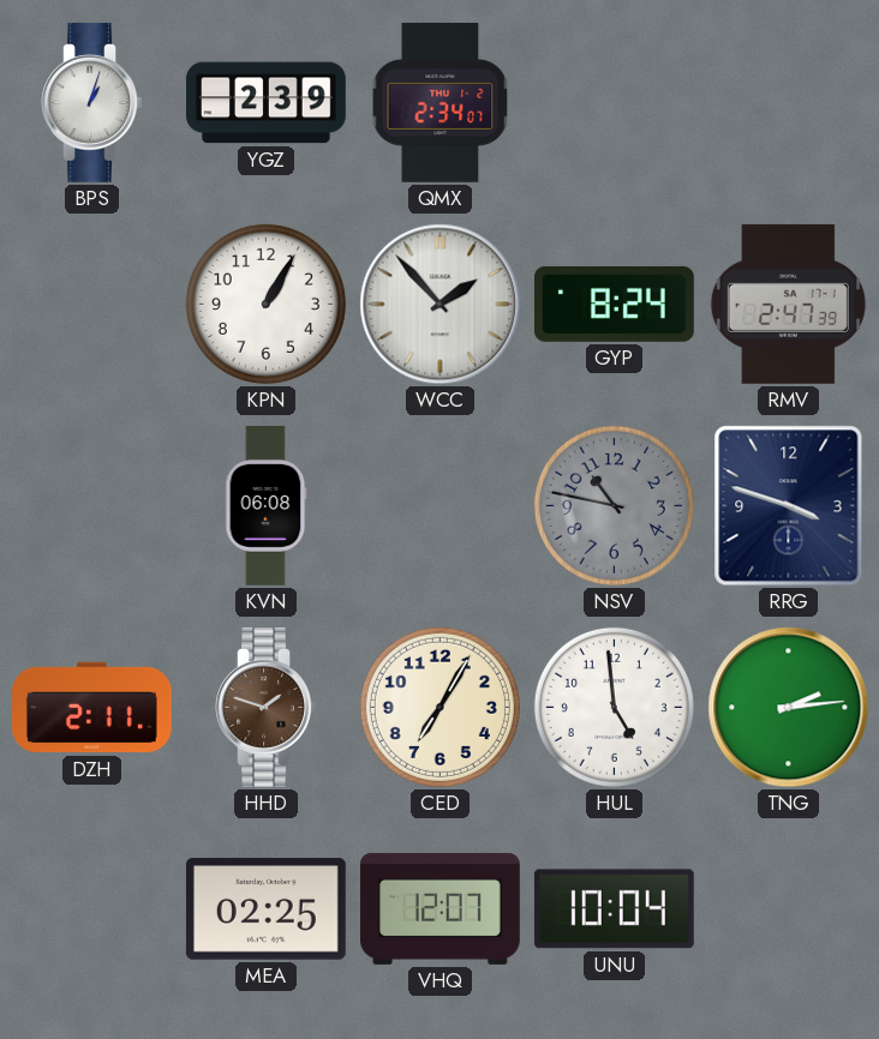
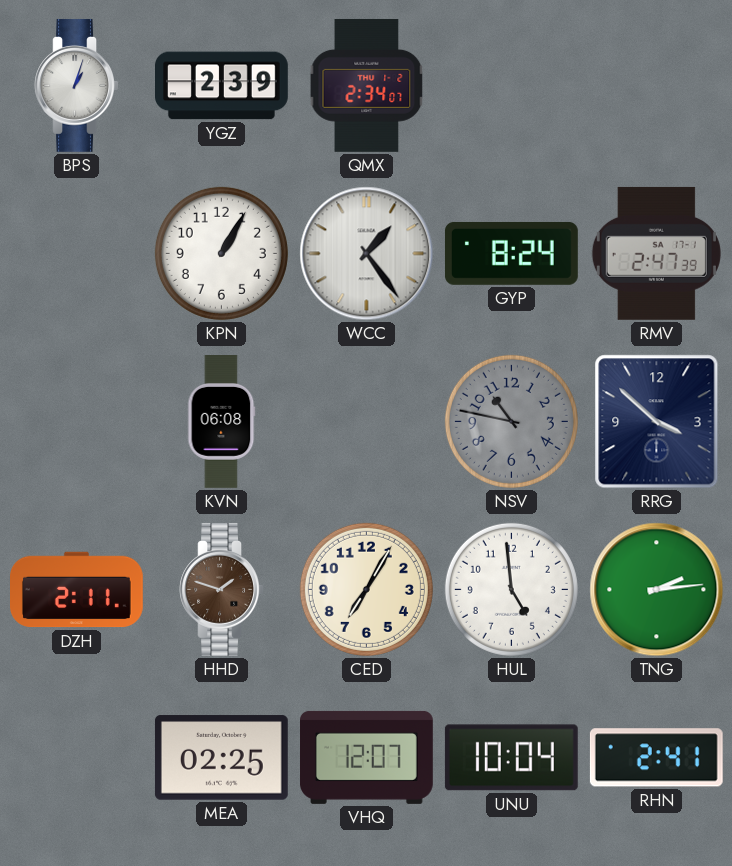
WCC: 1:53 -> 1:24
RRG: 3:48 -> 3:52
RHN: none -> 2:41
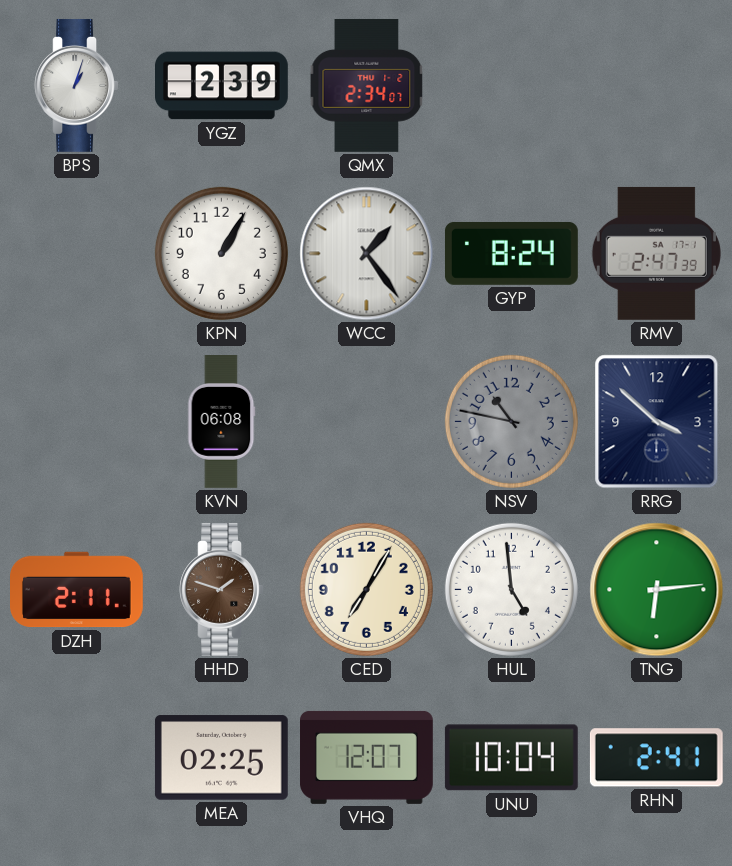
TNG: 2:14 -> 6:14
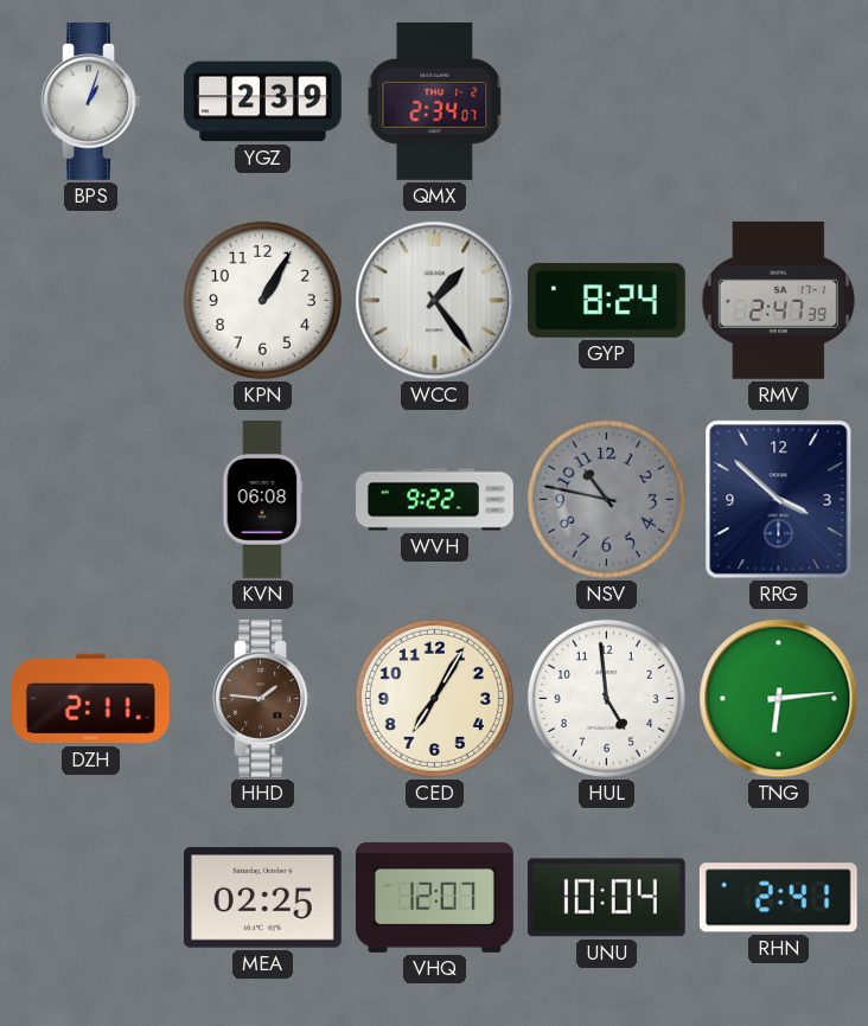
WVH: none -> 9:22
HHD: 1:48 -> 1:46
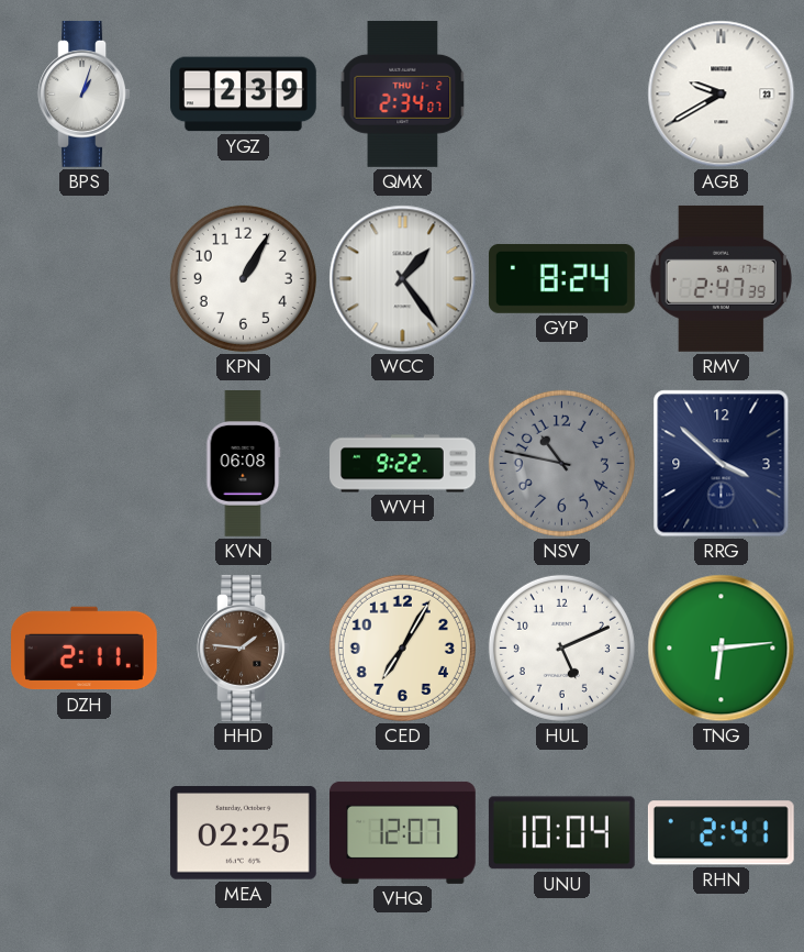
AGB: none -> 9:40
HUL: 4:59 -> 5:11
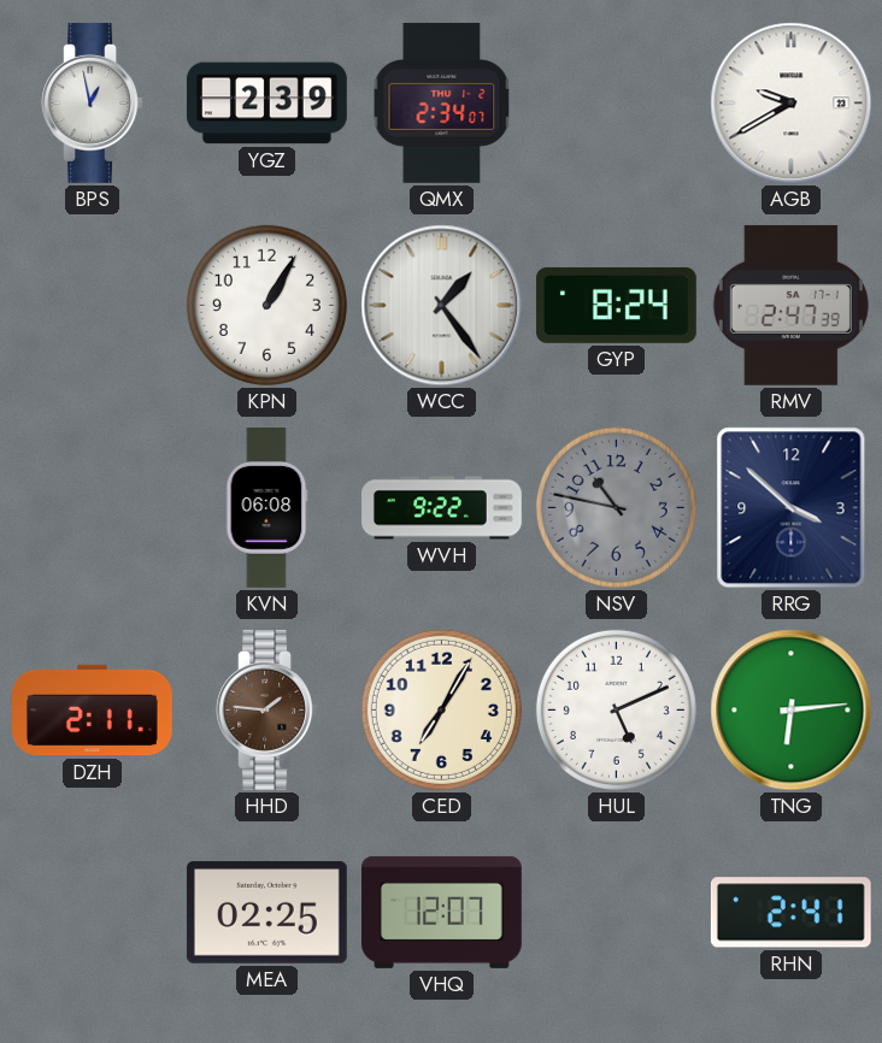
BPS: 1:03 -> 12:58
UNU: 10:04 -> none
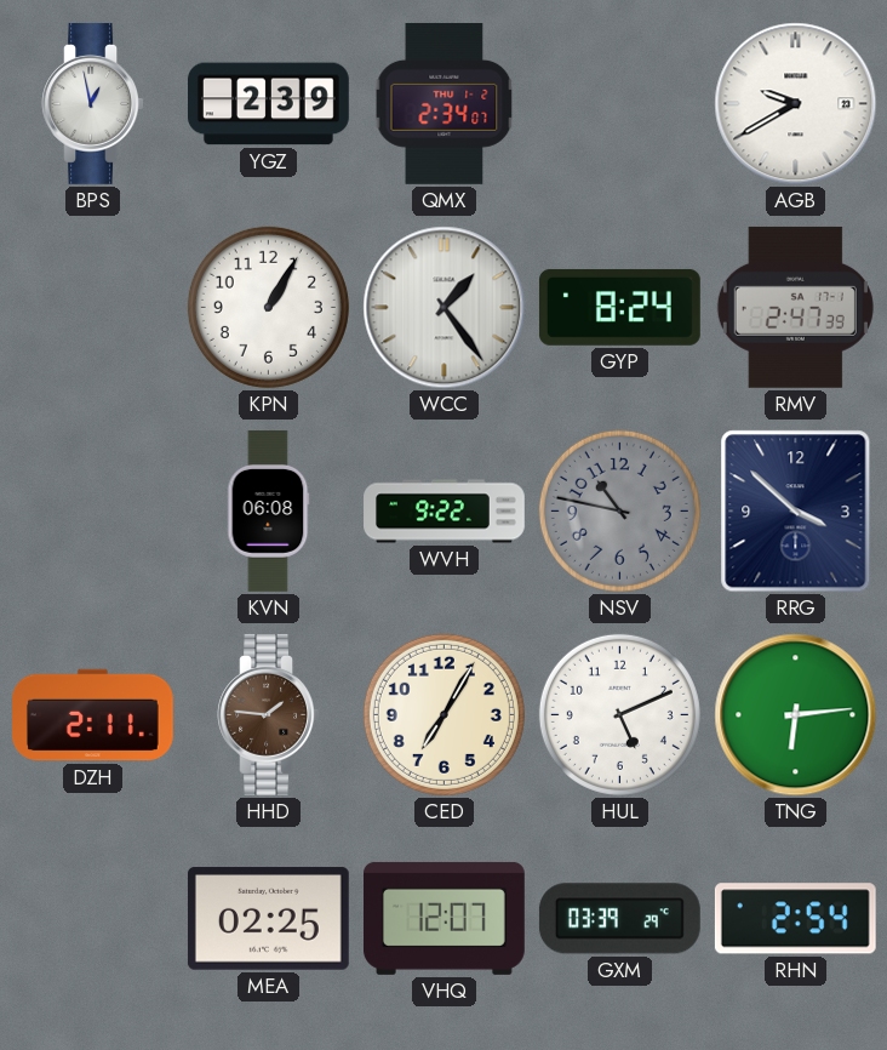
GXM: none -> 03:39
RHN: 2:41 -> 2:54
